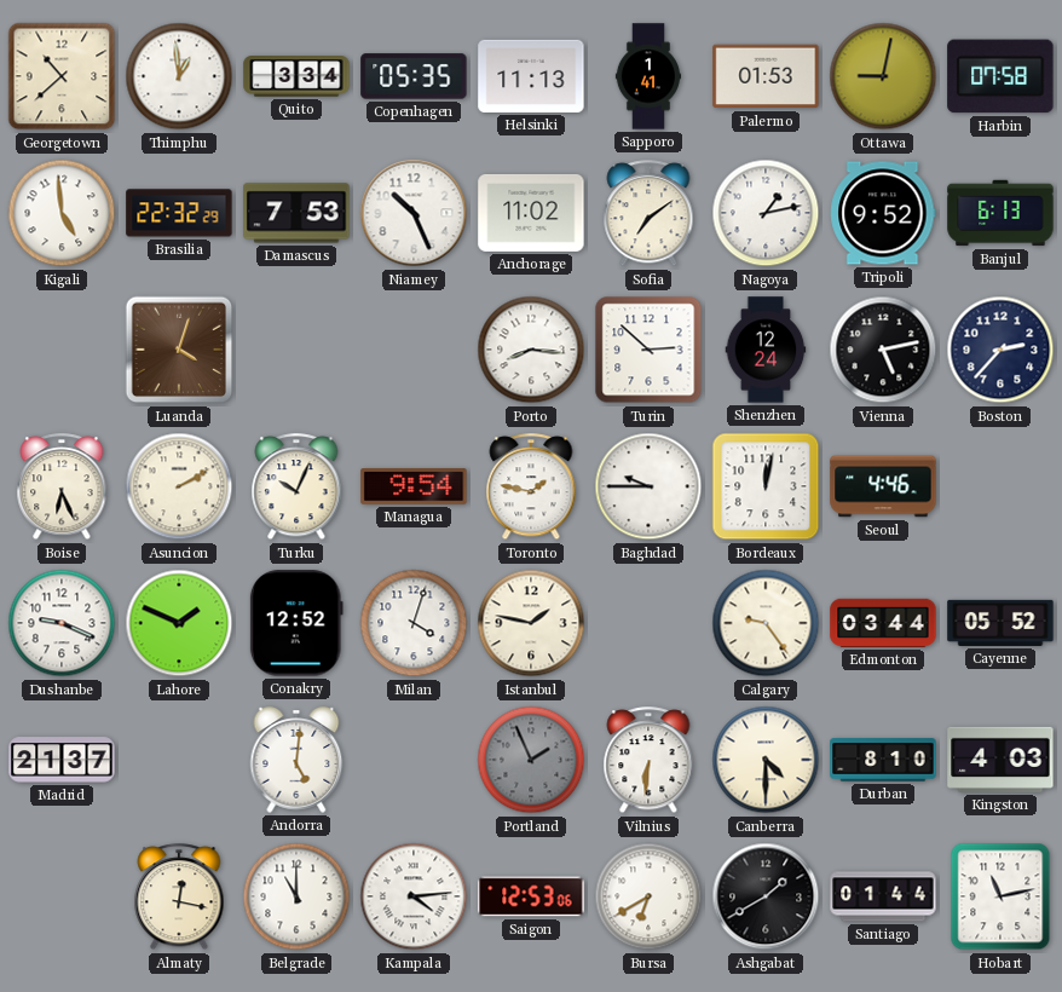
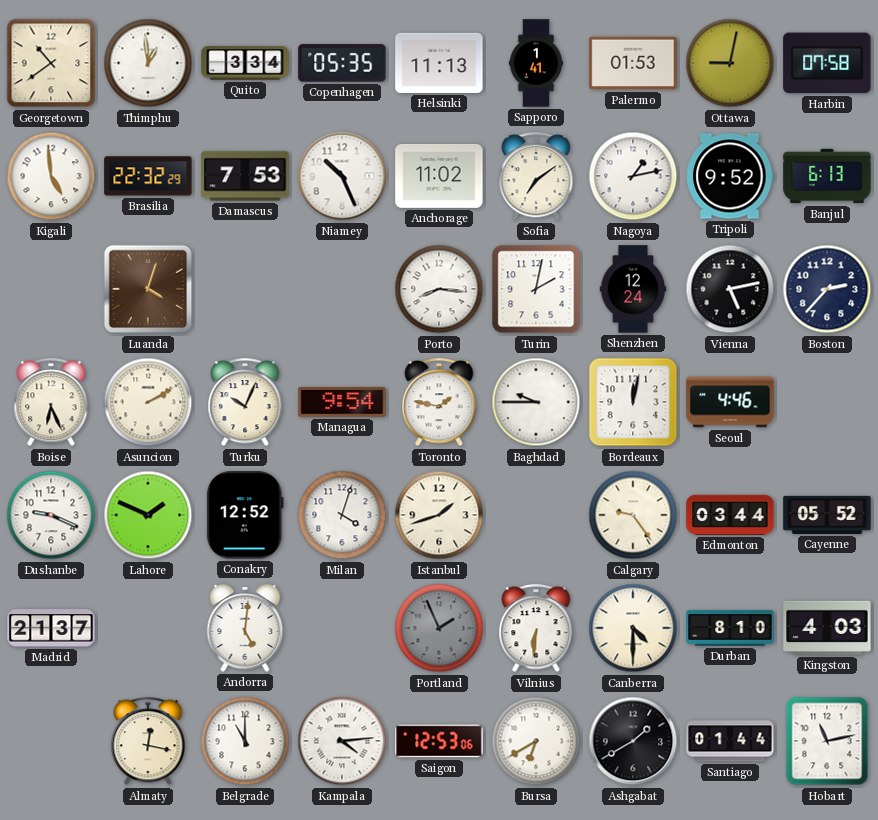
Georgetown: 10:38 -> 10:39
Turin: 2:52 -> 2:02
Istanbul: 1:47 -> 1:42
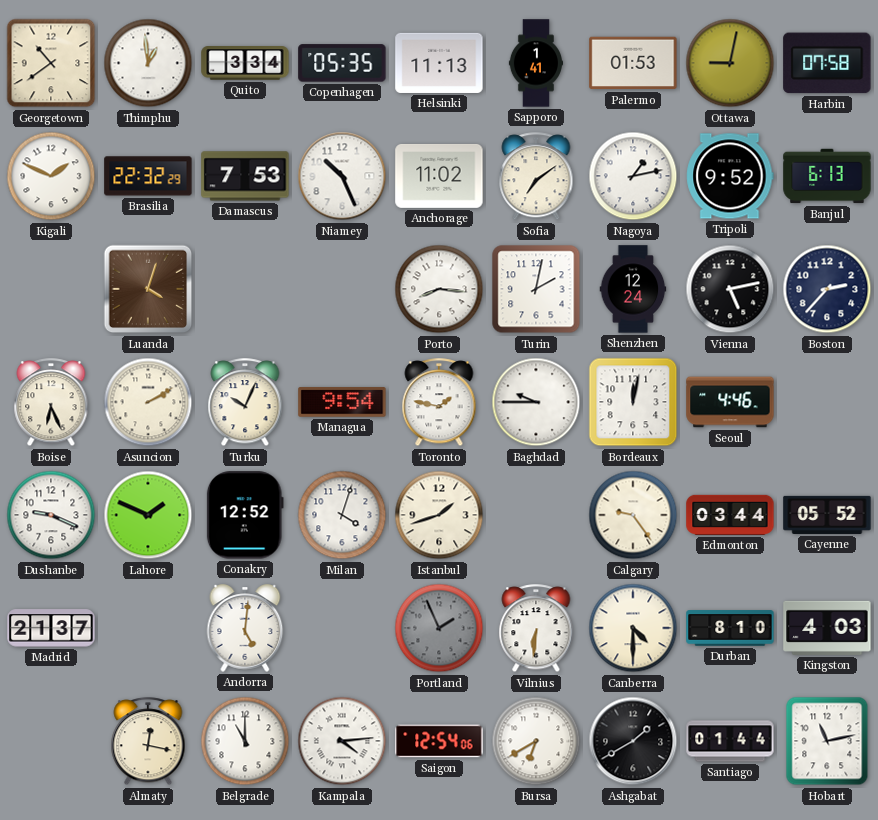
Kigali: 4:59 -> 1:49
Saigon: 12:53 -> 12:54
